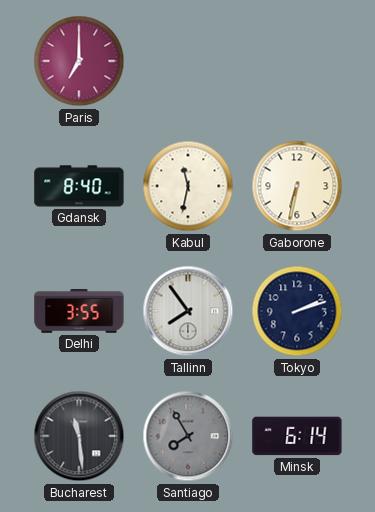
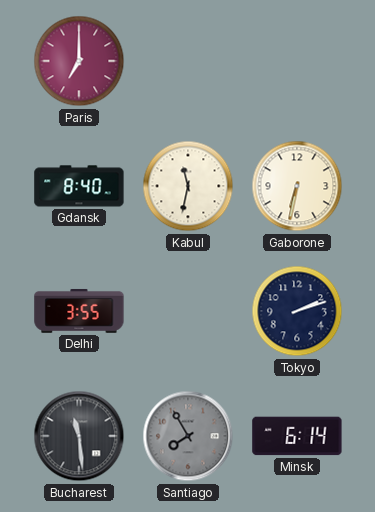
Tallinn: 7:54 -> none
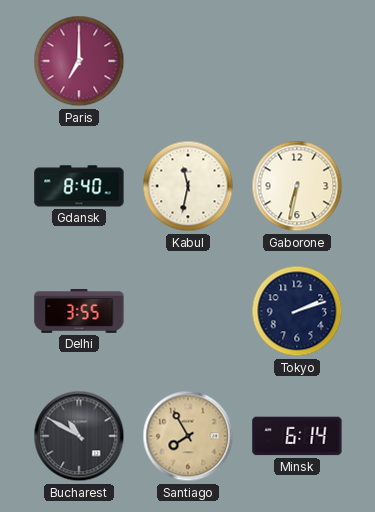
Bucharest: 11:29 -> 10:50
Santiago dial: grey -> champagne
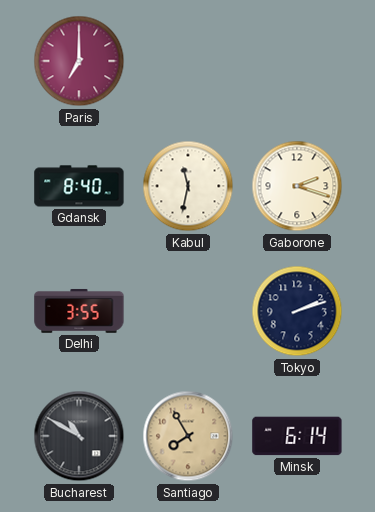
Gaborone: 6:32 -> 2:18
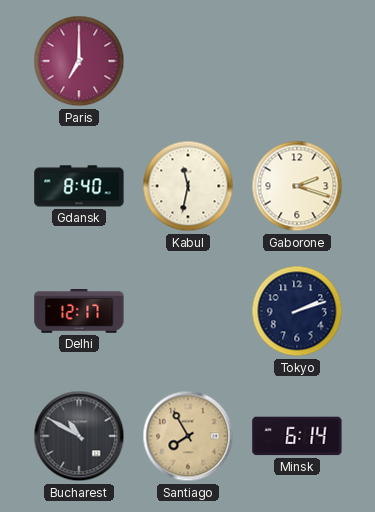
Delhi: 3:55 -> 12:17
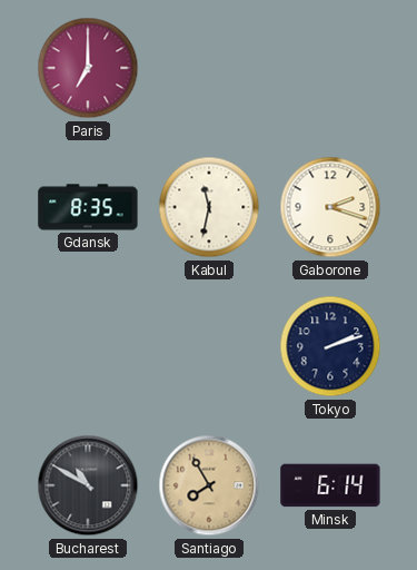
Gdansk: 8:40 -> 8:35
Delhi: 12:17 -> none
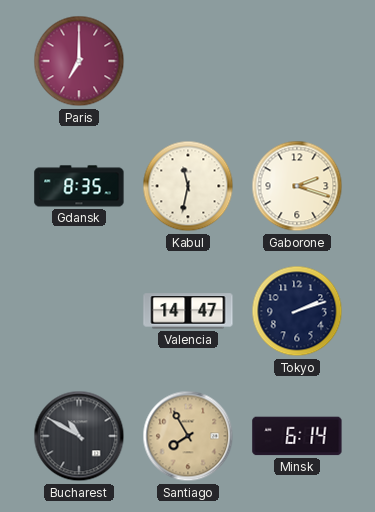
Valencia: none -> 14:47
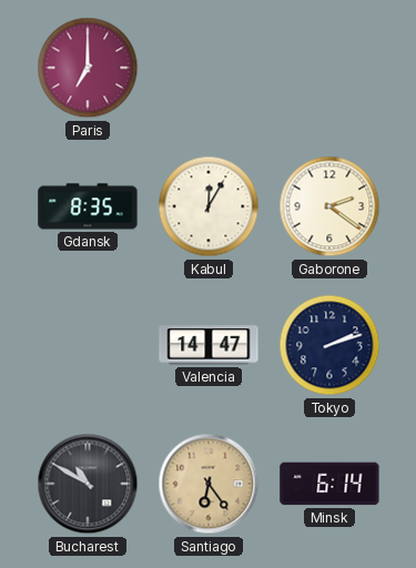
Kabul: 11:32 -> 12:05
Gaborone: 2:18 -> 2:21
Santiago: 7:55 -> 6:24
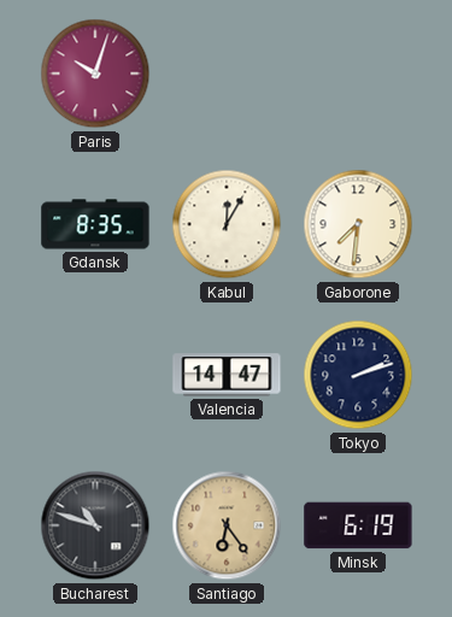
Paris: 7:00 -> 10:03
Gaborone: 2:21 -> 7:31
Bucharest: 10:50 -> 10:48
Minsk: 6:14 -> 6:19
